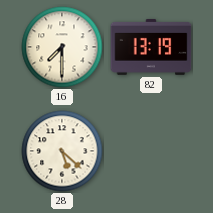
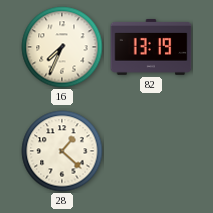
16: 7:30 -> 7:34
28: 5:22 -> 1:22
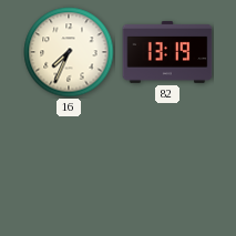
28: 1:22 -> none
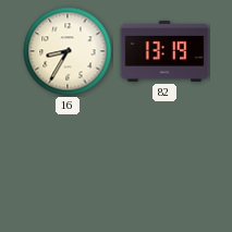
16: 7:34 -> 8:35
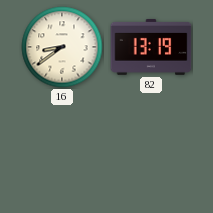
16: 8:35 -> 8:39
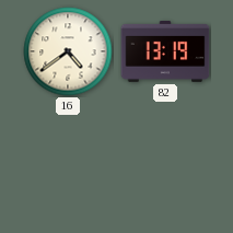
16: 8:39 -> 4:39
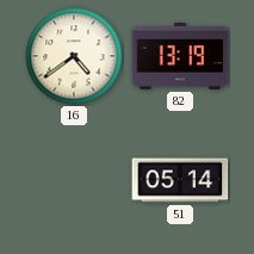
51: none -> 05:14
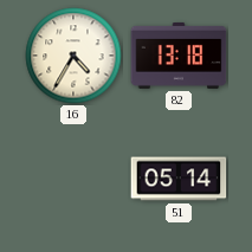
16: 4:39 -> 4:35
82: 13:19 -> 13:18
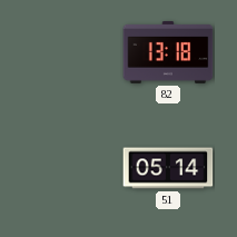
16: 4:35 -> none
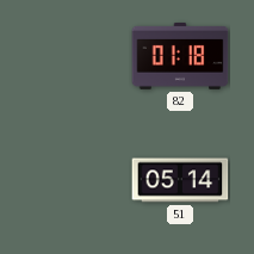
82: 13:18 -> 01:18
